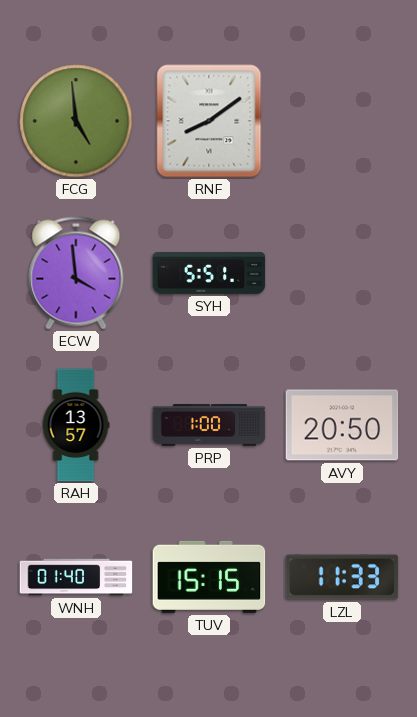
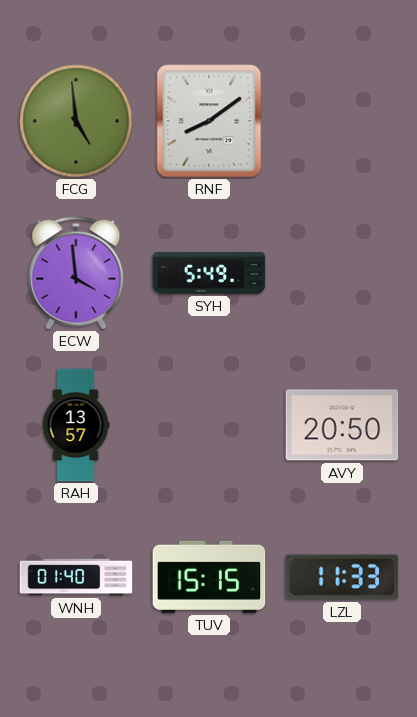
SYH: 5:51 -> 5:49
PRP: 1:00 -> none
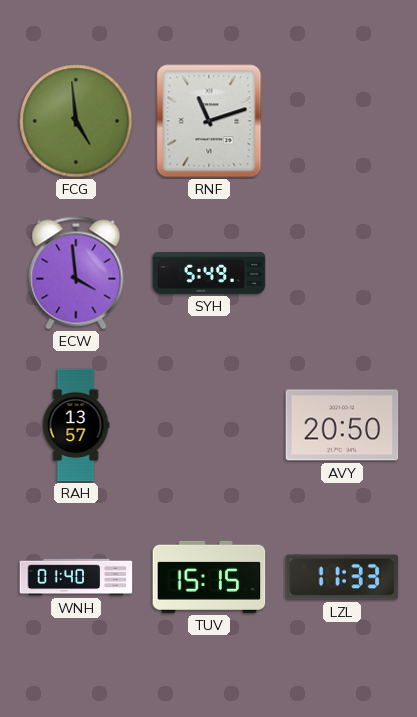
RNF: 8:09 -> 11:12
